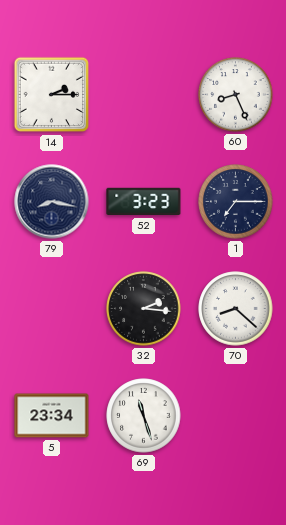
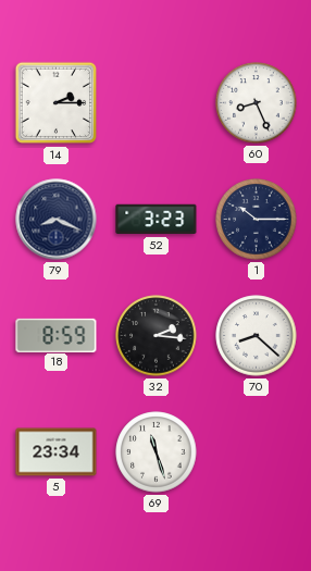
79: 8:17 -> 8:19
1: 7:15 -> 10:15
18: none -> 8:59
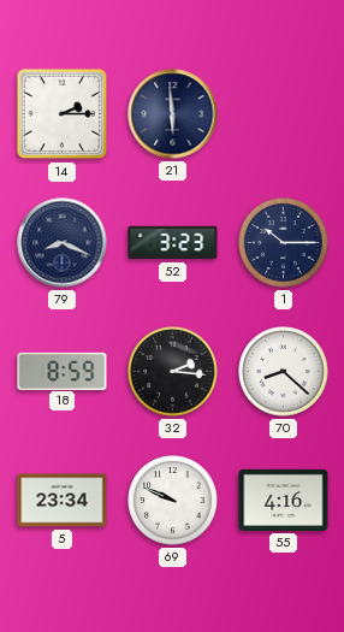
21: none -> 5:59
60: 8:26 -> none
69: 11:27 -> 9:49
55: none -> 4:16
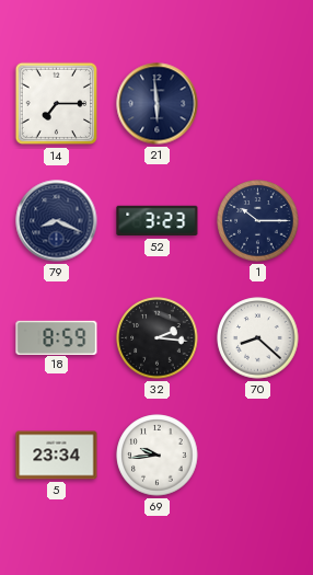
14: 2:15 -> 7:15
69: 9:49 -> 9:44
55: 4:16 -> none
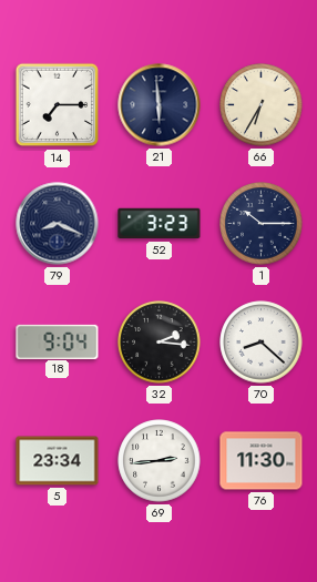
66: none -> 6:35
18: 8:59 -> 9:04
69: 9:44 -> 2:44
76: none -> 11:30
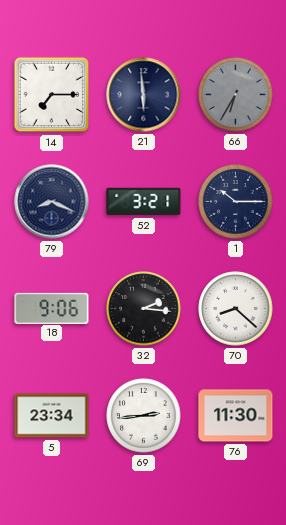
66 dial: cream -> grey
52: 3:23 -> 3:21
18: 9:04 -> 9:06
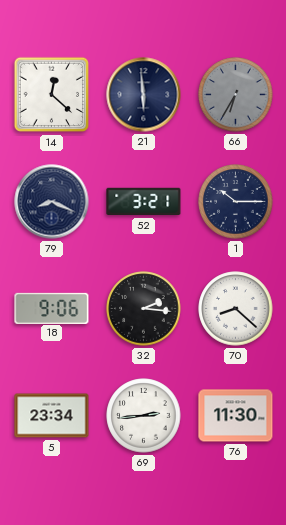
14: 7:15 -> 12:22
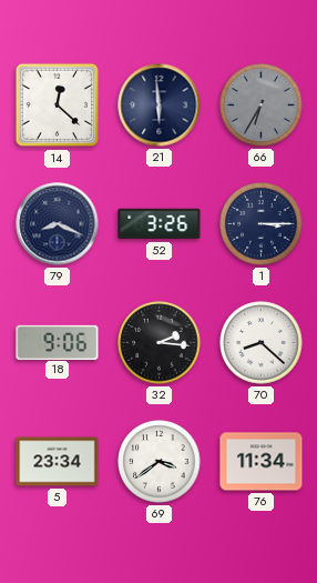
52: 3:21 -> 3:26
1: 10:15 -> 3:15
69: 2:44 -> 3:39
76: 11:30 -> 11:34
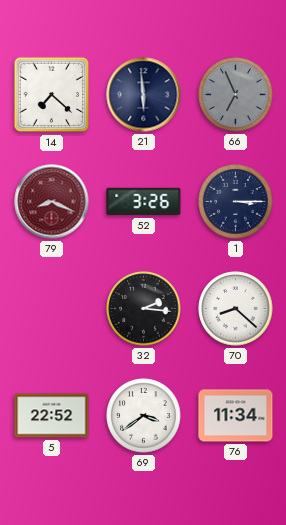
14: 12:22 -> 7:22
66: 6:35 -> 6:56
79 dial: navy -> burgundy
18: 9:06 -> none
5: 23:34 -> 22:52
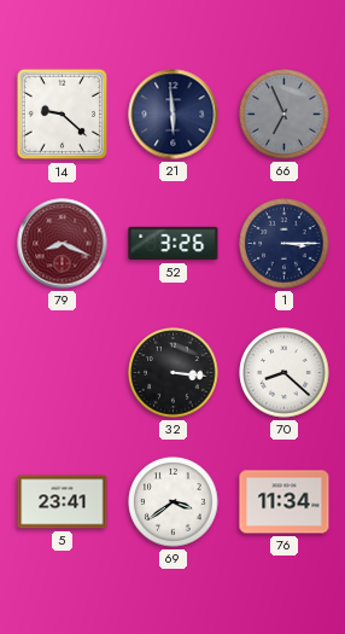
14: 7:22 -> 9:22
32: 2:16 -> 3:16
5: 22:52 -> 23:41
